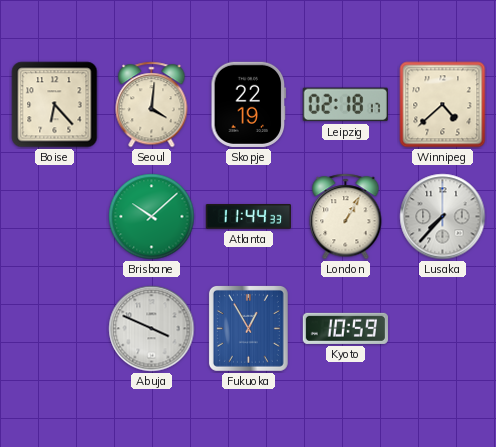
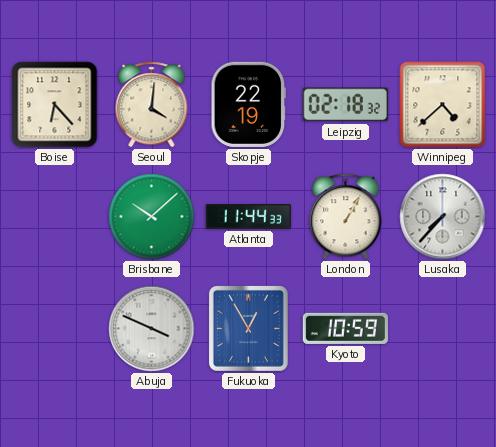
Leipzig: 02:18:17 -> 02:18:32
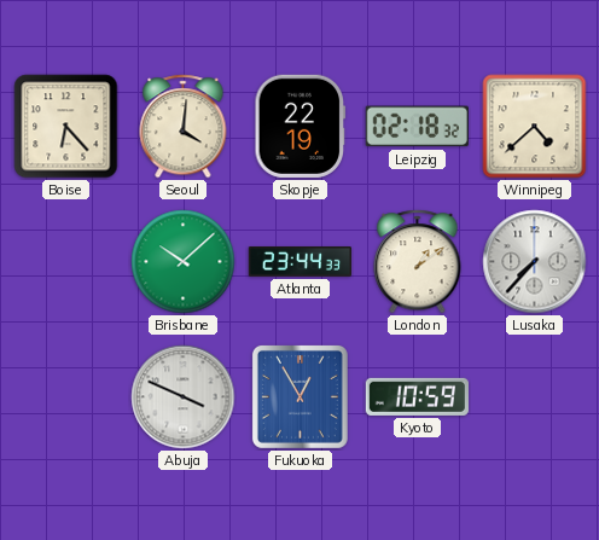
Atlanta: 11:44 -> 23:44
London: 1:05 -> 1:09
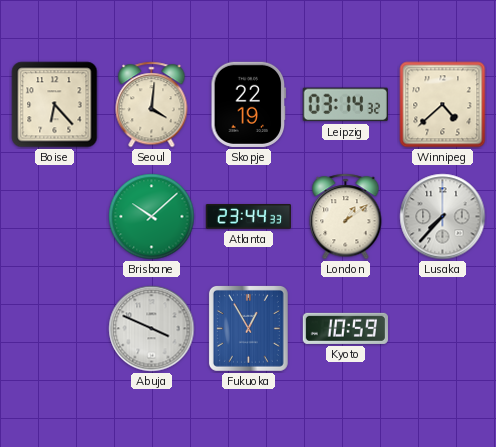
Leipzig: 02:18 -> 03:14
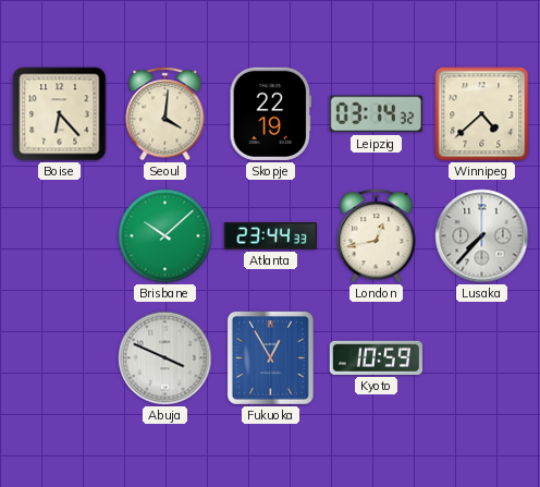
London: 1:09 -> 12:43
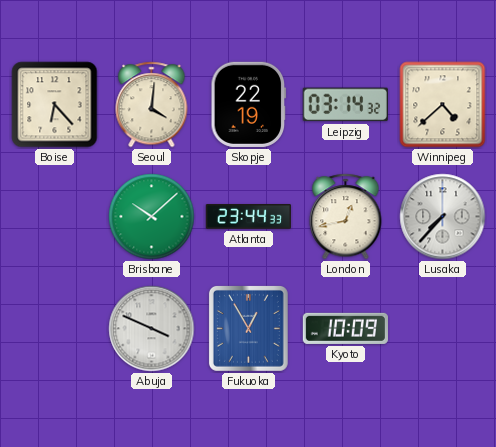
Kyoto: 10:59 -> 10:09
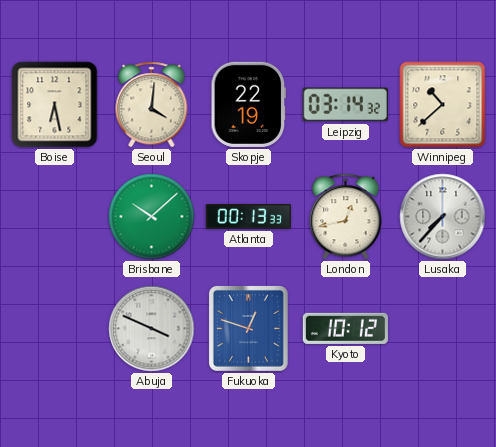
Boise: 6:23 -> 6:28
Winnipeg: 4:38 -> 10:38
Atlanta: 23:44 -> 00:13
Fukuoka: 12:55 -> 12:48
Kyoto: 10:09 -> 10:12
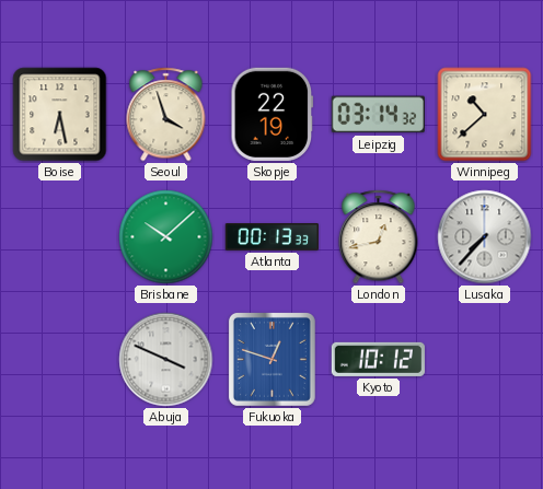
Seoul: 4:01 -> 3:57
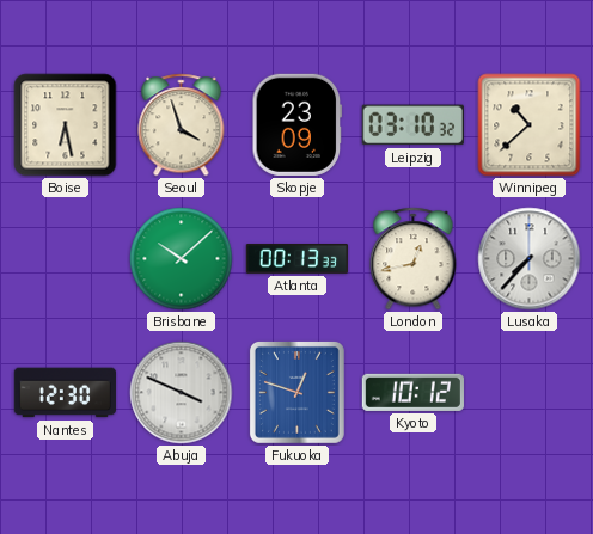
Skopje: 22:19 -> 23:09
Leipzig: 03:14 -> 03:10
Nantes: none -> 12:30
